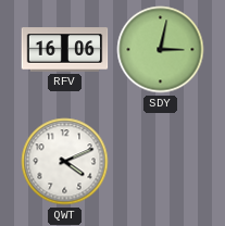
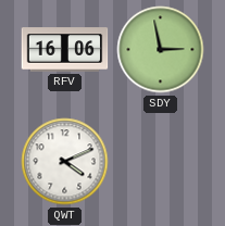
SDY: 3:02 -> 2:58
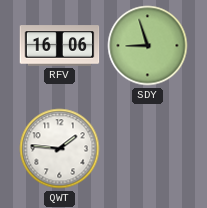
SDY: 2:58 -> 8:57
QWT: 4:11 -> 1:46
